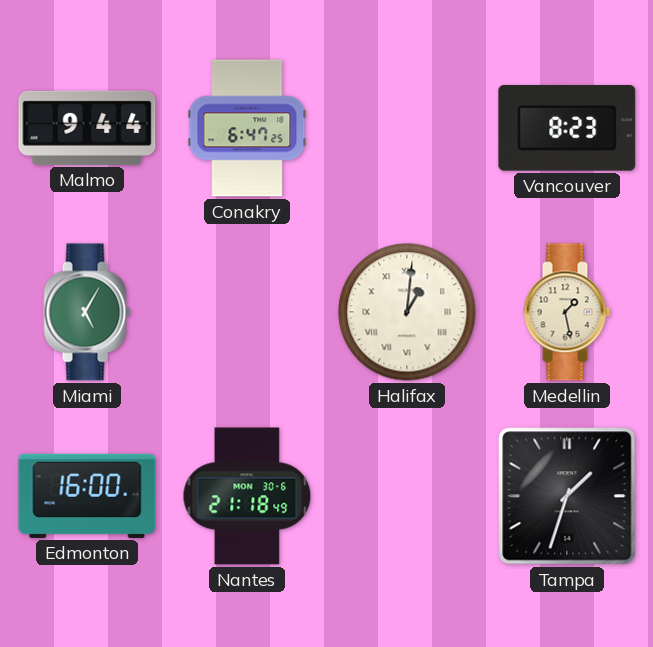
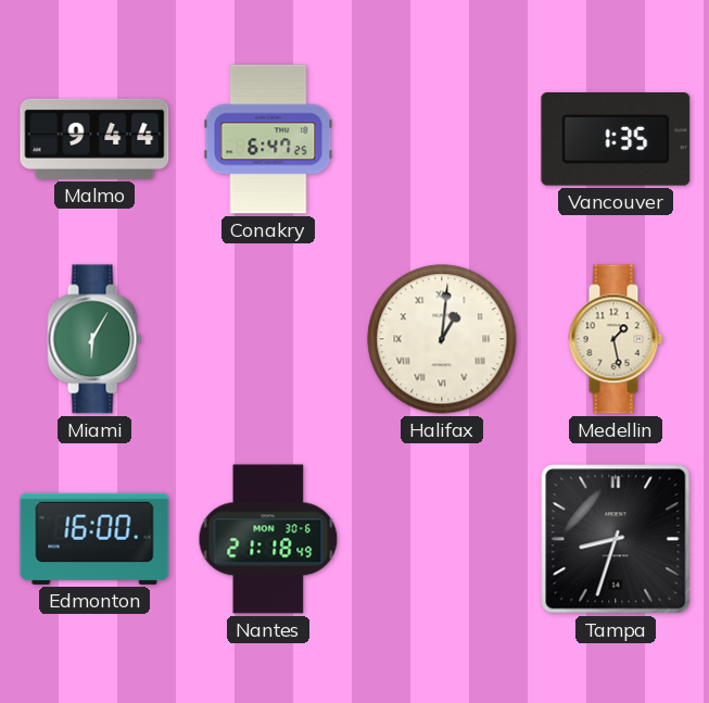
Vancouver: 8:23 -> 1:35
Miami: 5:05 -> 6:05
Tampa: 1:33 -> 8:33
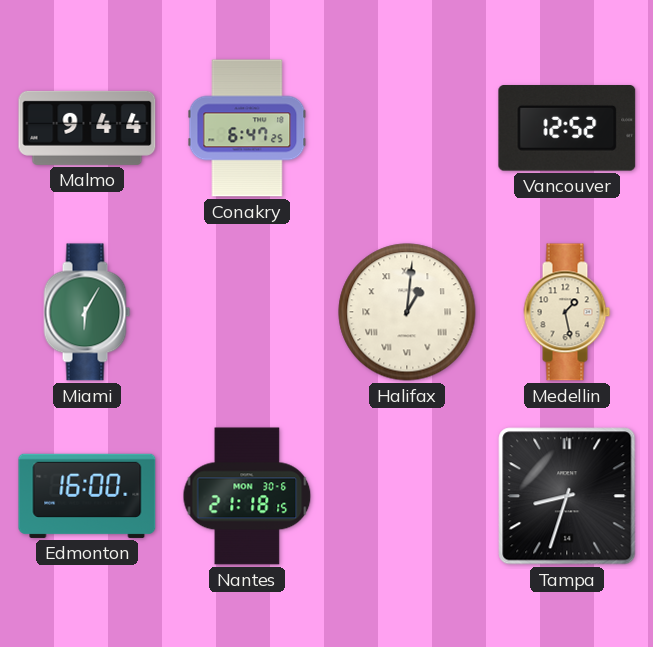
Vancouver: 1:35 -> 12:52
Nantes: 21:18:49 -> 21:18:15
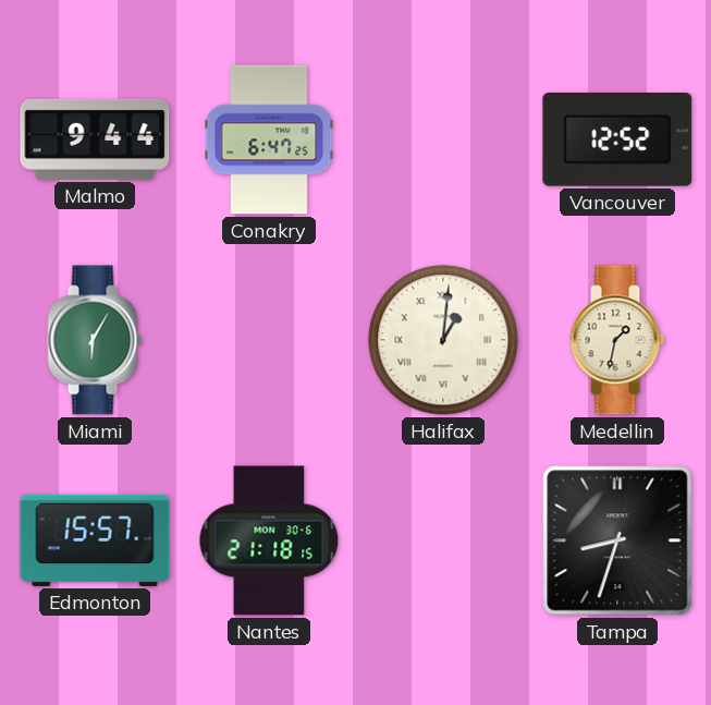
Medellin: 1:28 -> 1:32
Edmonton: 16:00 -> 15:57
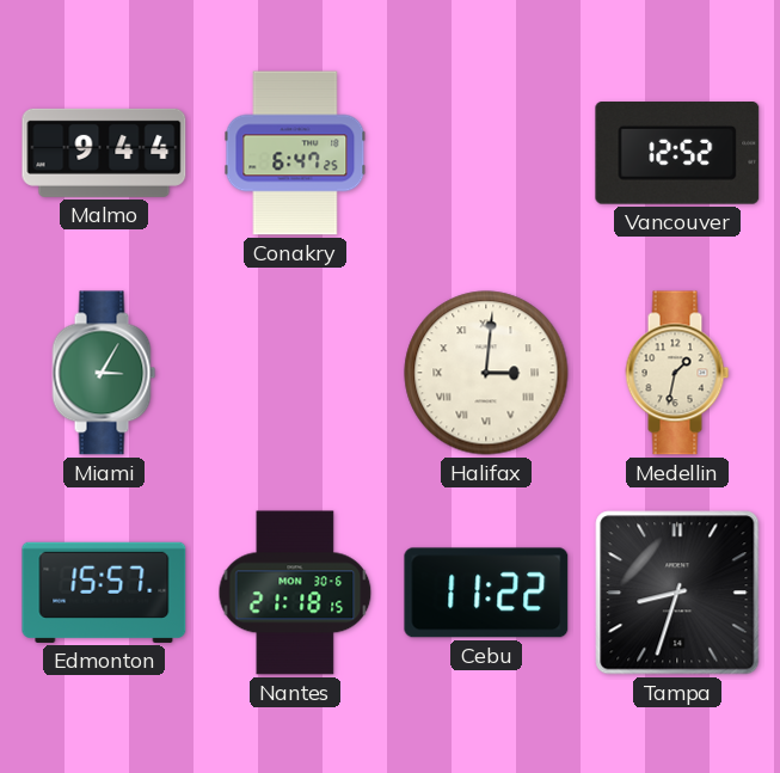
Miami: 6:05 -> 3:05
Halifax: 1:01 -> 3:01
Cebu: none -> 11:22
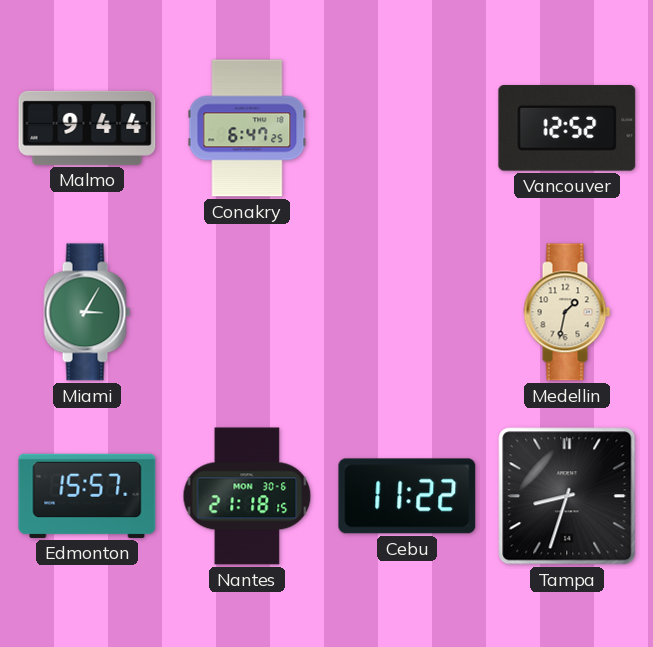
Halifax: 3:01 -> none
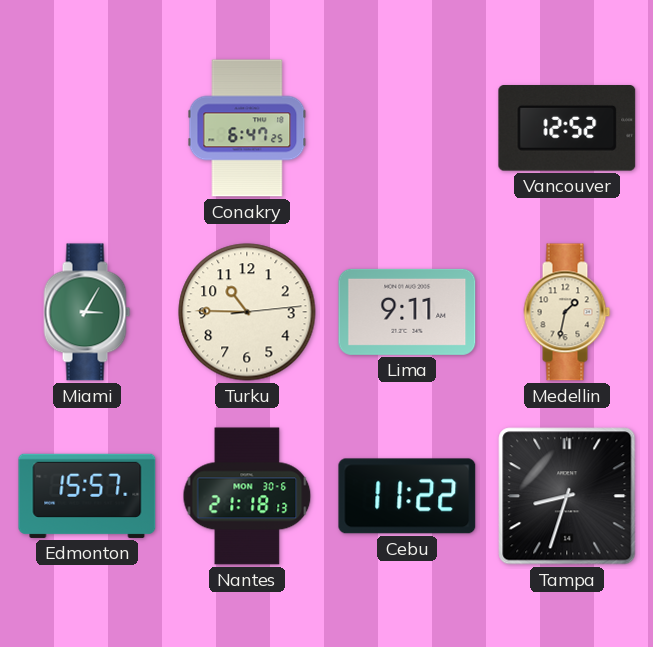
Malmo: 9:44 -> none
Turku: none -> 10:45
Lima: none -> 9:11
Nantes: 21:18:15 -> 21:18:13
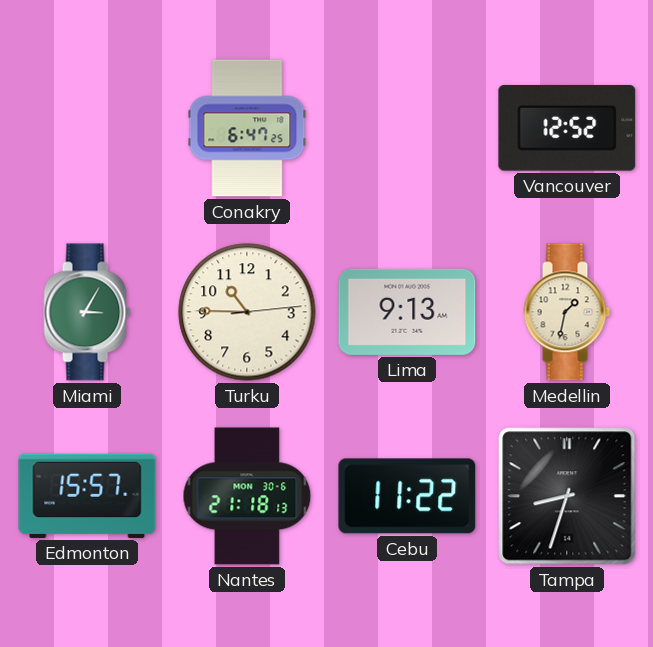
Lima: 9:11 -> 9:13
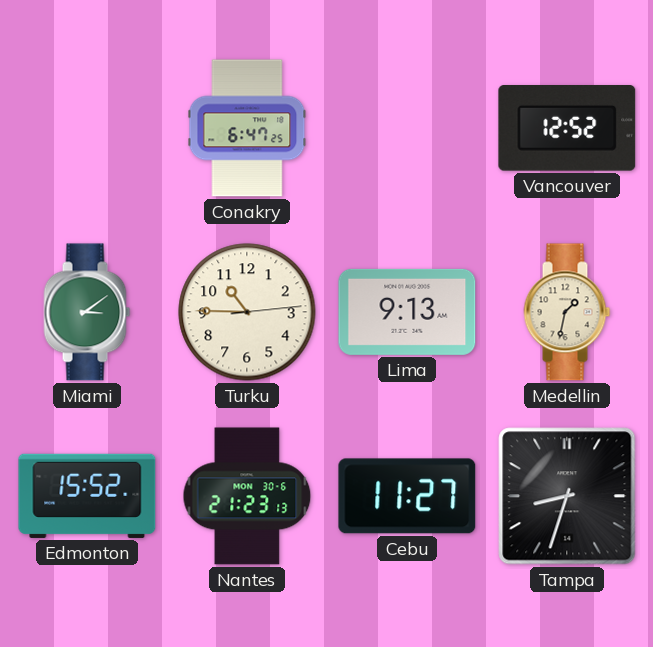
Miami: 3:05 -> 3:09
Edmonton: 15:57 -> 15:52
Nantes: 21:18 -> 21:23
Cebu: 11:22 -> 11:27
